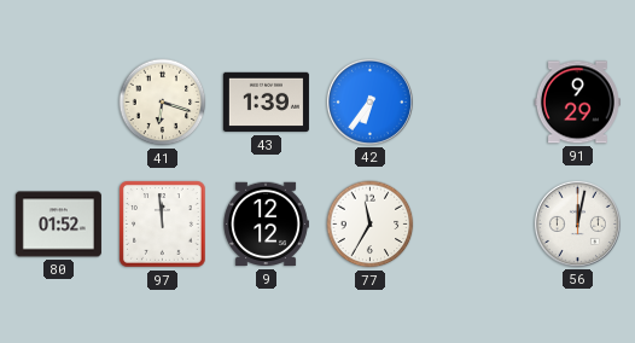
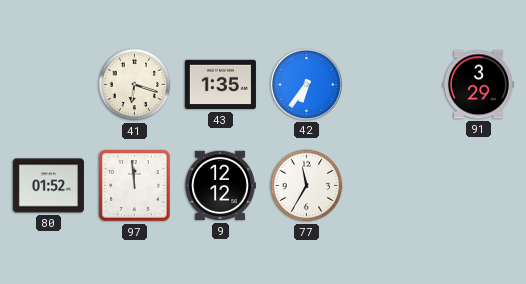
43: 1:39 -> 1:35
91: 9:29 -> 3:29
56: 12:02 -> none
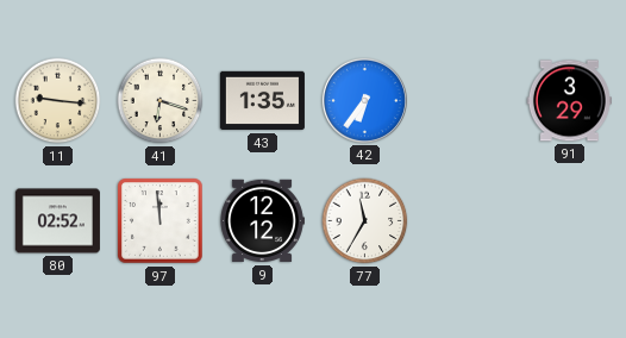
11: none -> 9:16
80: 01:52 -> 02:52
